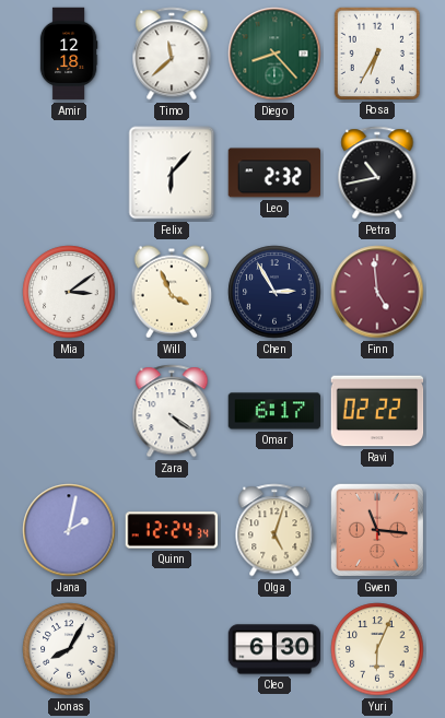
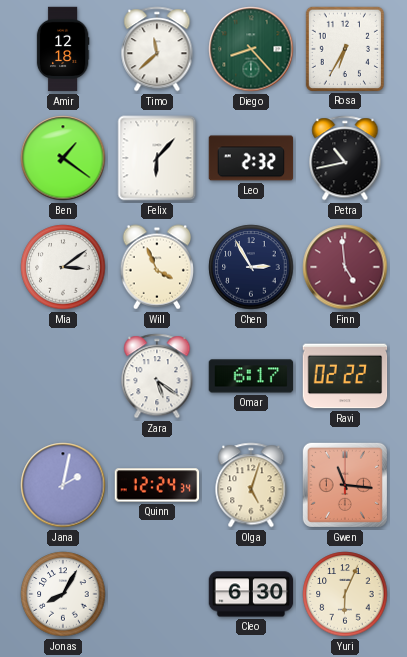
Ben: none -> 1:21
Zara: 4:21 -> 5:21
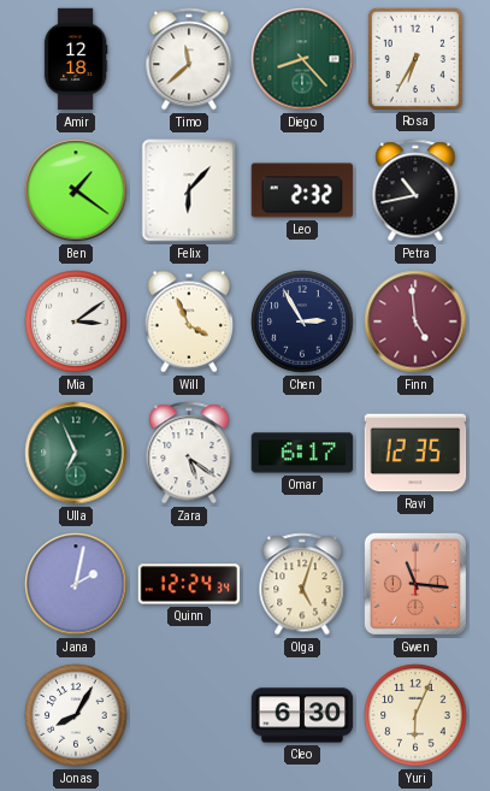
Ulla: none -> 6:56
Ravi: 02:22 -> 12:35
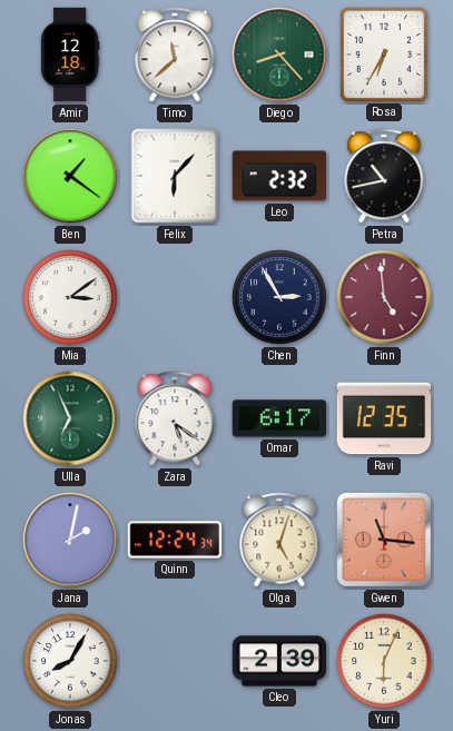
Will: 3:56 -> none
Cleo: 6:30 -> 2:39
